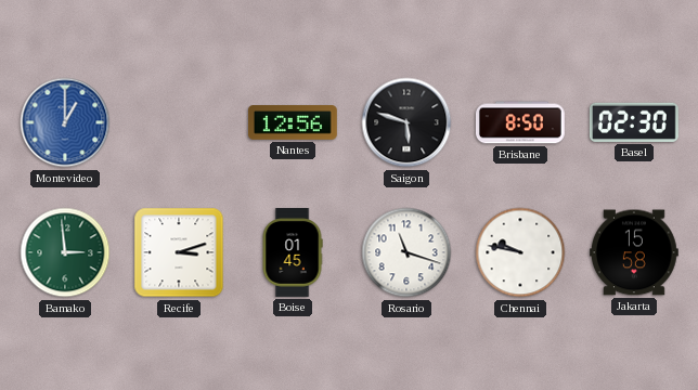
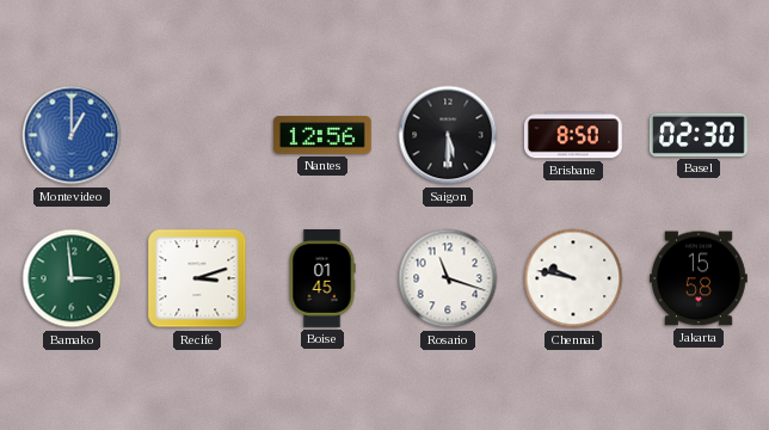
Saigon: 5:48 -> 5:30
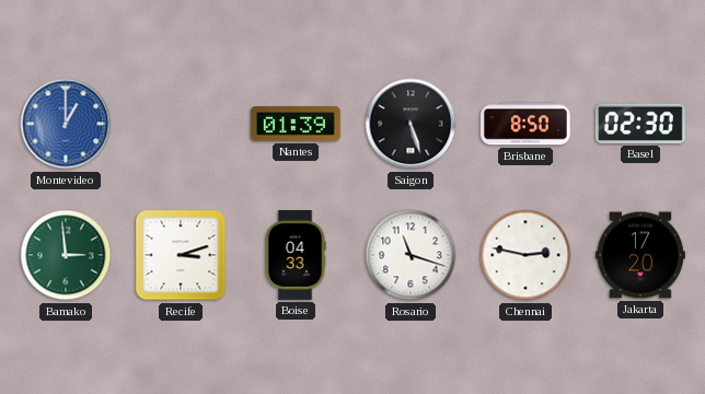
Nantes: 12:56 -> 01:39
Saigon: 5:30 -> 5:27
Boise: 01:45 -> 04:33
Chennai: 9:47 -> 2:47
Jakarta: 15:58 -> 17:20
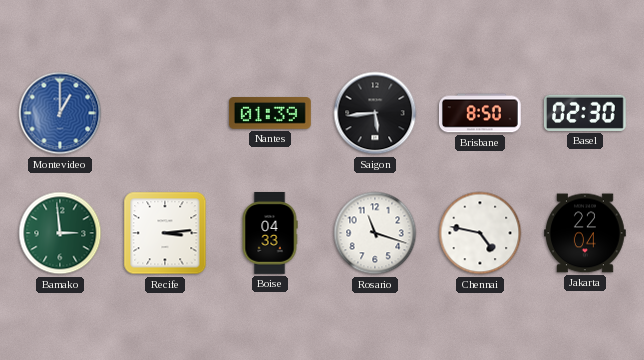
Saigon: 5:27 -> 5:44
Recife: 3:12 -> 3:14
Chennai: 2:47 -> 4:47
Jakarta: 17:20 -> 22:04
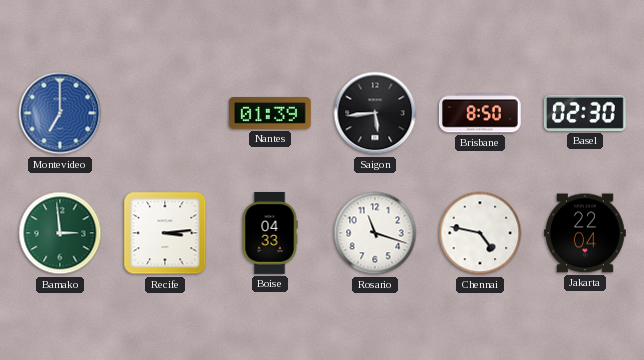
Montevideo: 1:00 -> 7:00
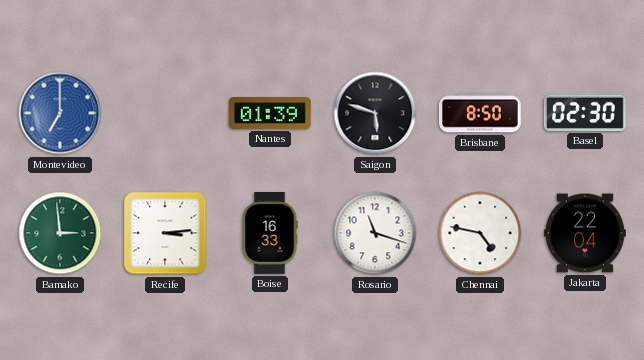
Saigon: 5:44 -> 5:48
Boise: 04:33 -> 16:33
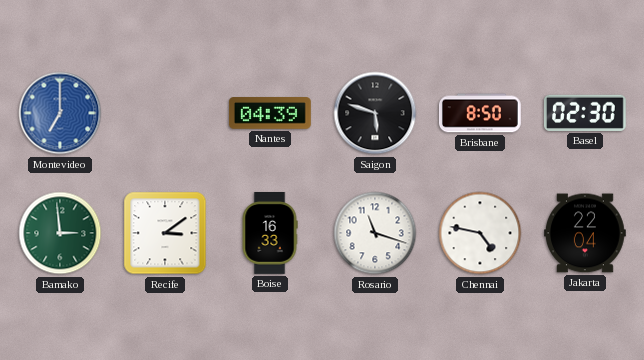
Nantes: 01:39 -> 04:39
Recife: 3:14 -> 3:09
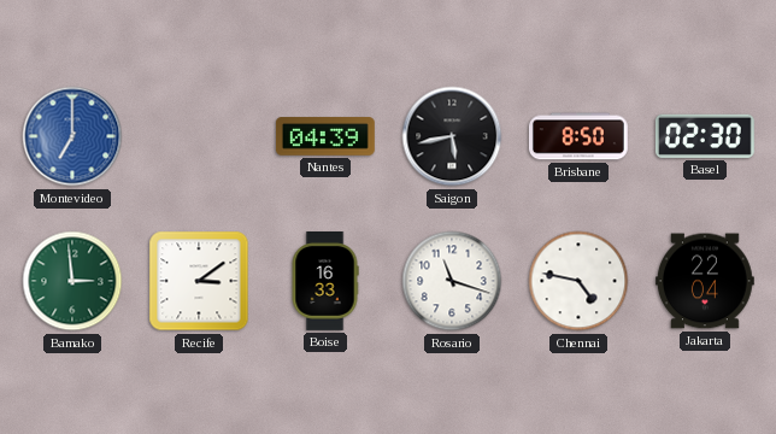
Saigon: 5:48 -> 5:43
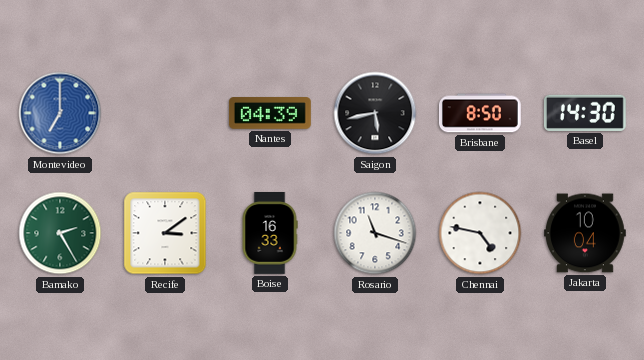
Basel: 02:30 -> 14:30
Bamako: 2:59 -> 2:25
Jakarta: 22:04 -> 10:04
